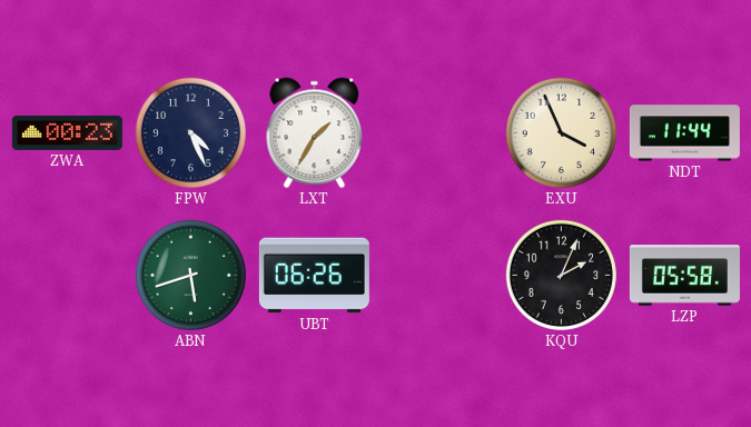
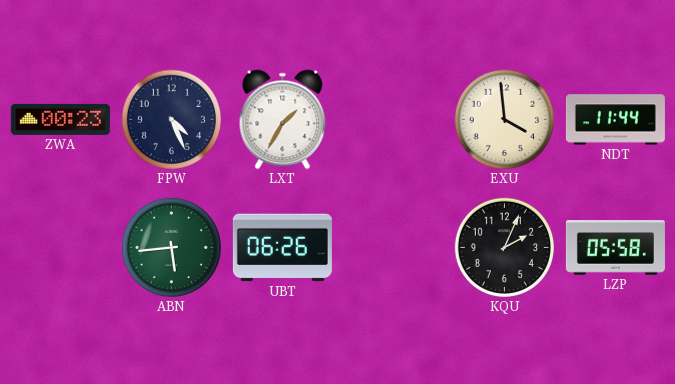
EXU: 3:56 -> 3:59
ABN: 5:42 -> 5:44
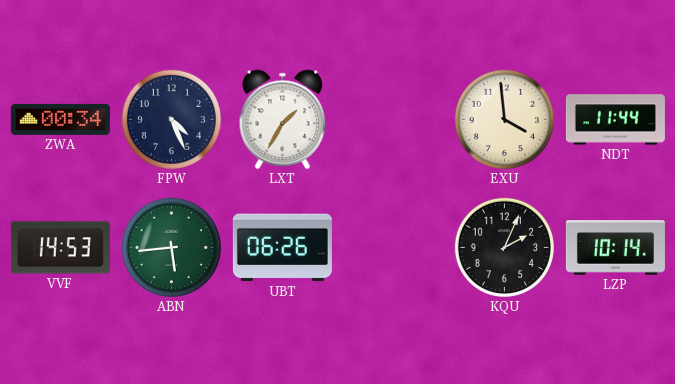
ZWA: 00:23 -> 00:34
VVF: none -> 14:53
LZP: 05:58 -> 10:14
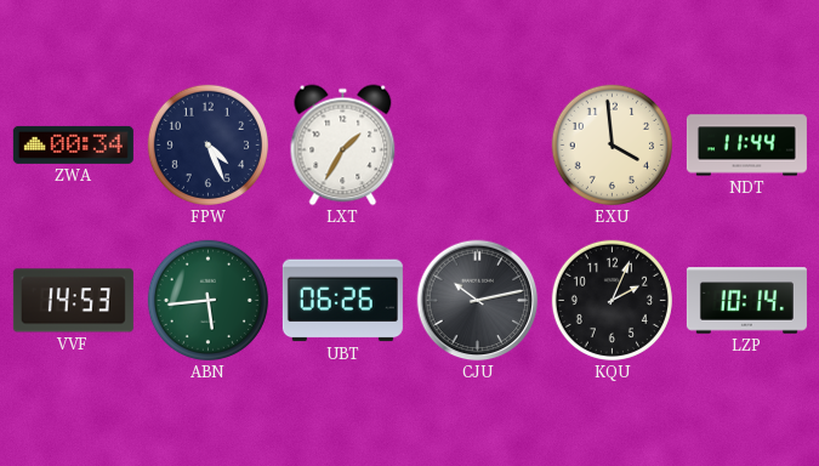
CJU: none -> 10:13
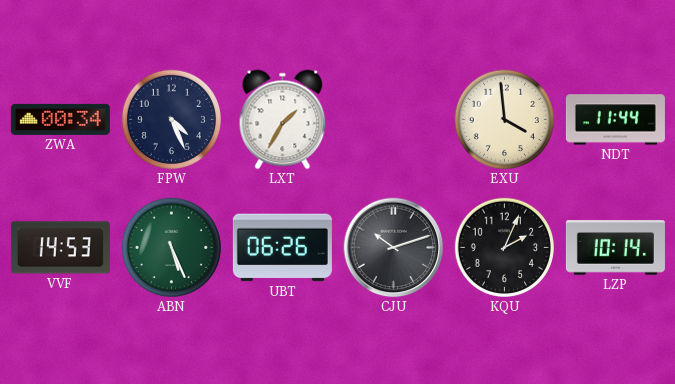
ABN: 5:44 -> 5:26
CJU: 10:13 -> 10:12
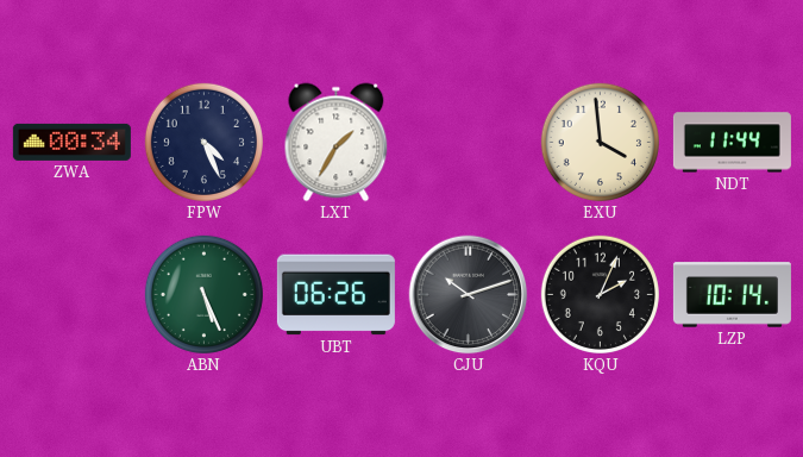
VVF: 14:53 -> none
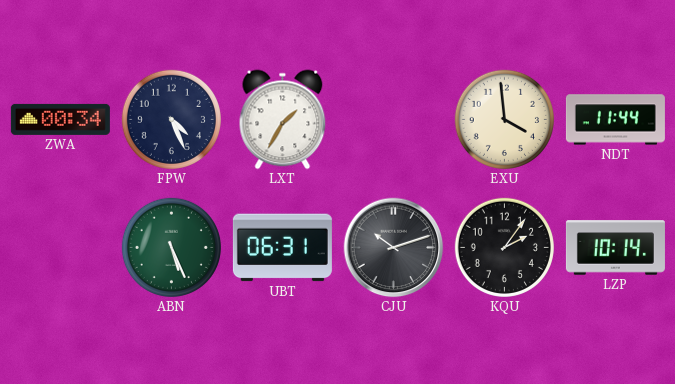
UBT: 06:26 -> 06:31
KQU: 2:04 -> 2:06
